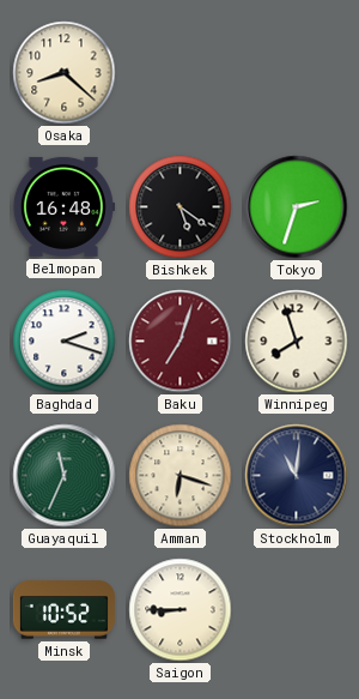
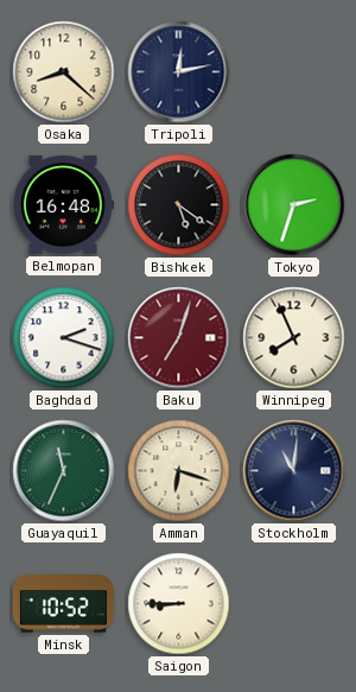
Tripoli: none -> 12:13
Winnipeg: 7:57 -> 7:56
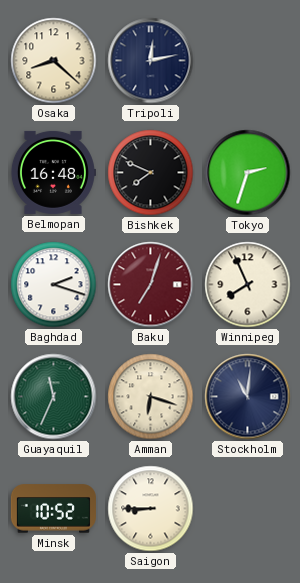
Bishkek: 5:21 -> 7:49
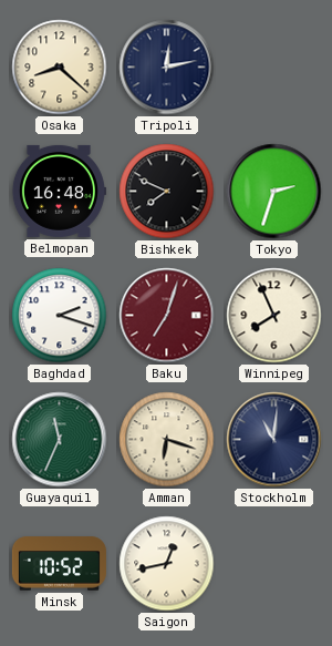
Saigon: 8:45 -> 12:43
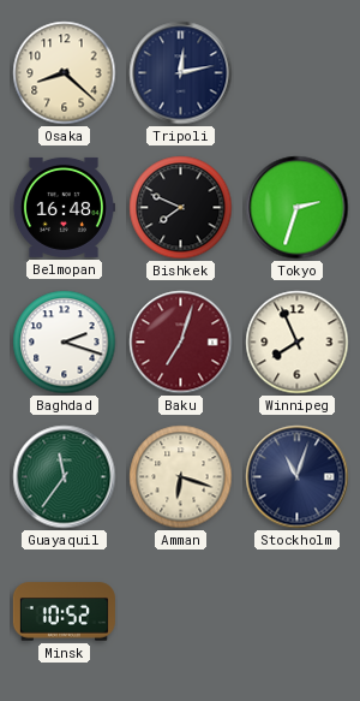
Guayaquil: 11:34 -> 11:36
Stockholm: 11:01 -> 11:03
Saigon: 12:43 -> none
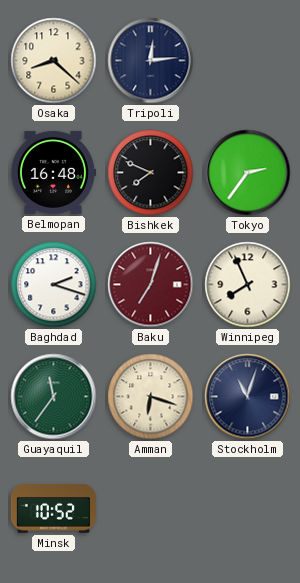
Tripoli: 12:13 -> 12:14
Tokyo: 2:33 -> 2:36
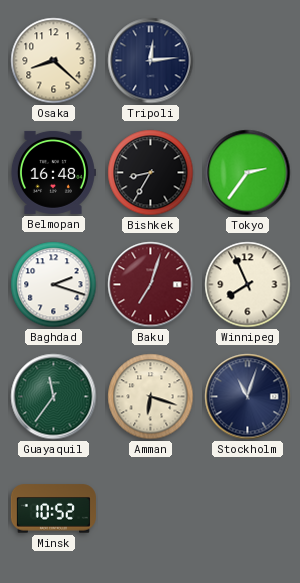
Bishkek: 7:49 -> 8:35
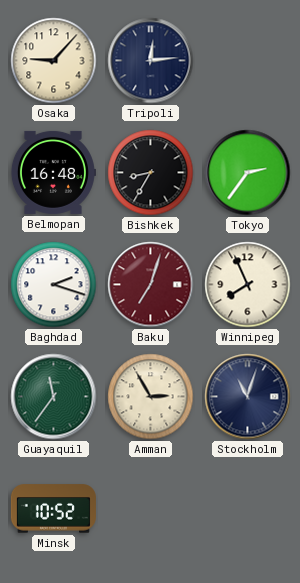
Osaka: 8:22 -> 9:07
Amman: 6:18 -> 2:55
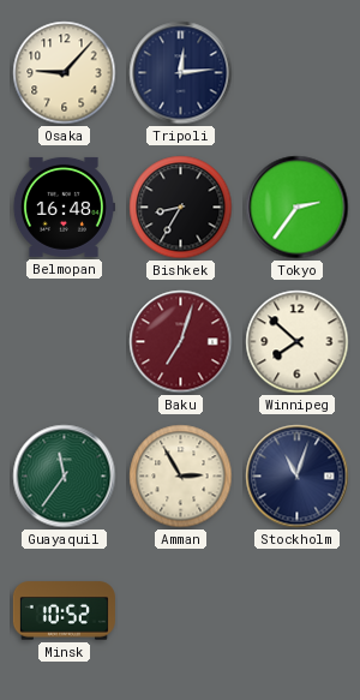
Baghdad: 2:18 -> none
Winnipeg: 7:56 -> 7:52
